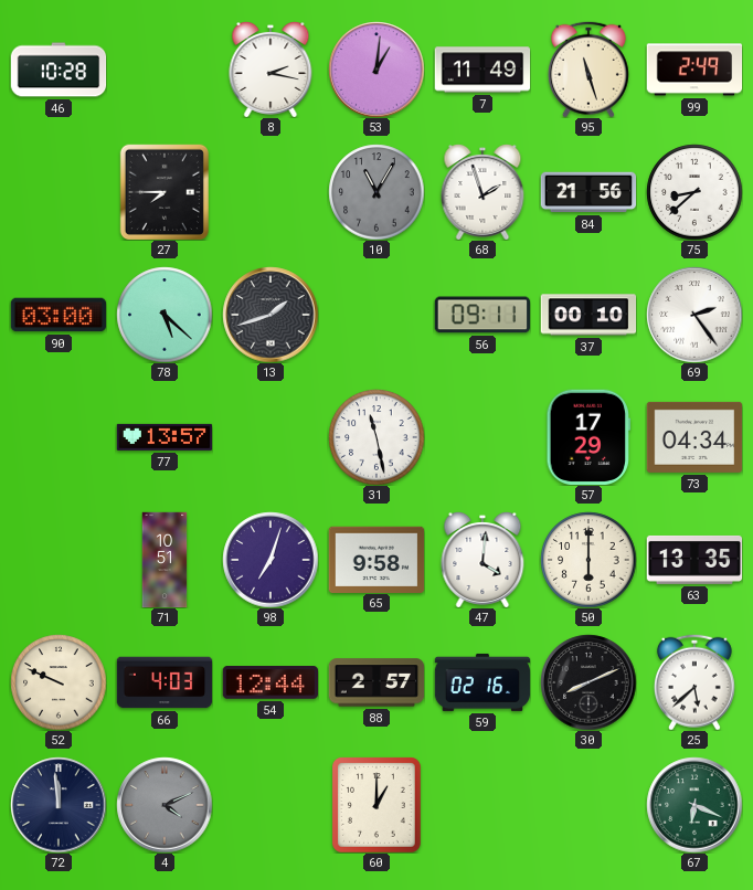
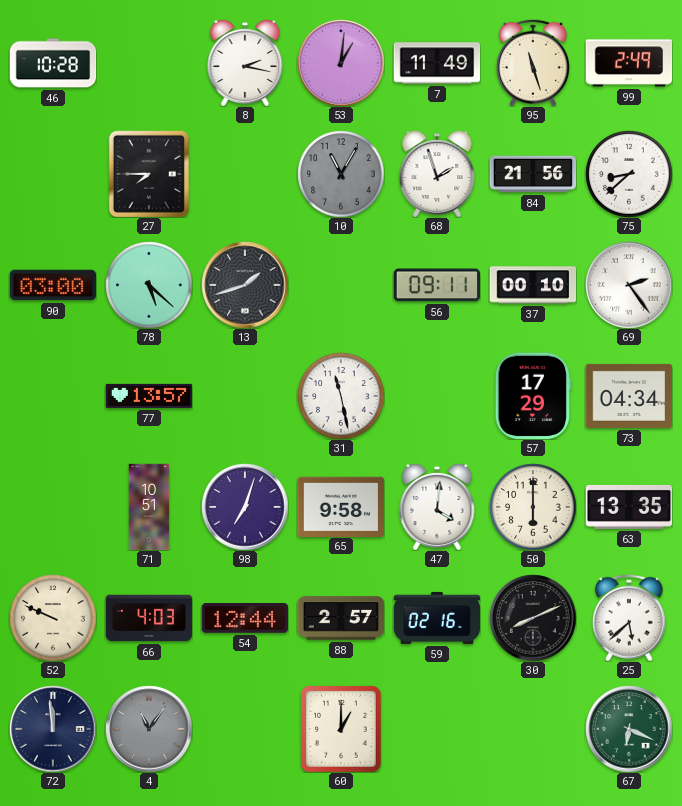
4: 4:11 -> 11:06
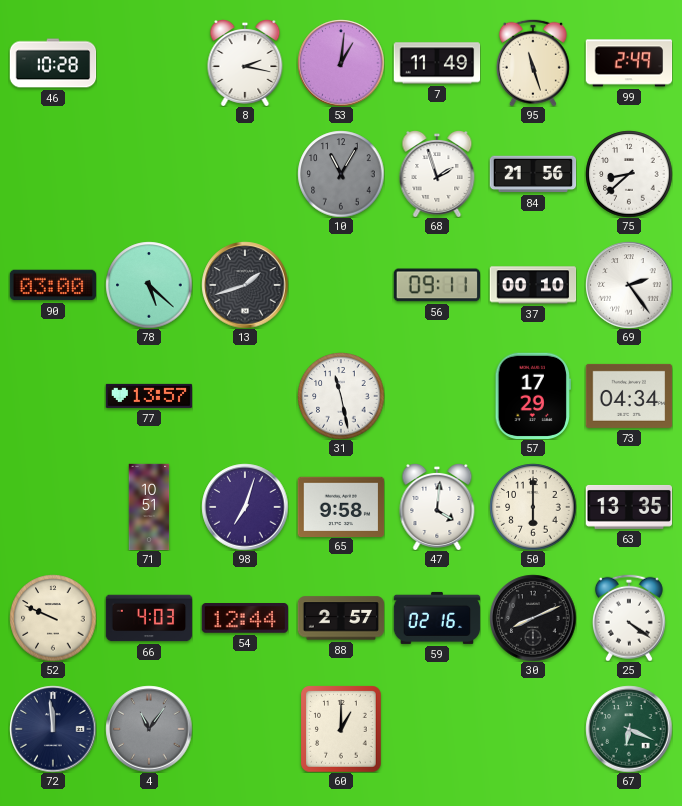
27: 7:45 -> none
25: 5:38 -> 4:21
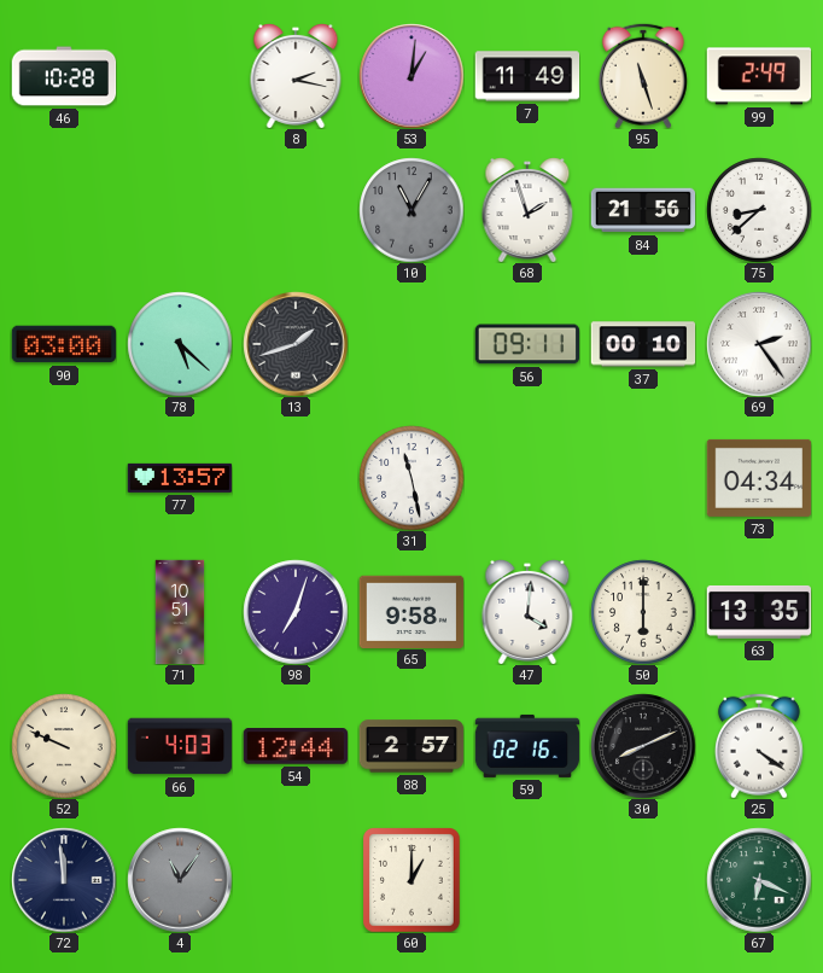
57: 17:29 -> none
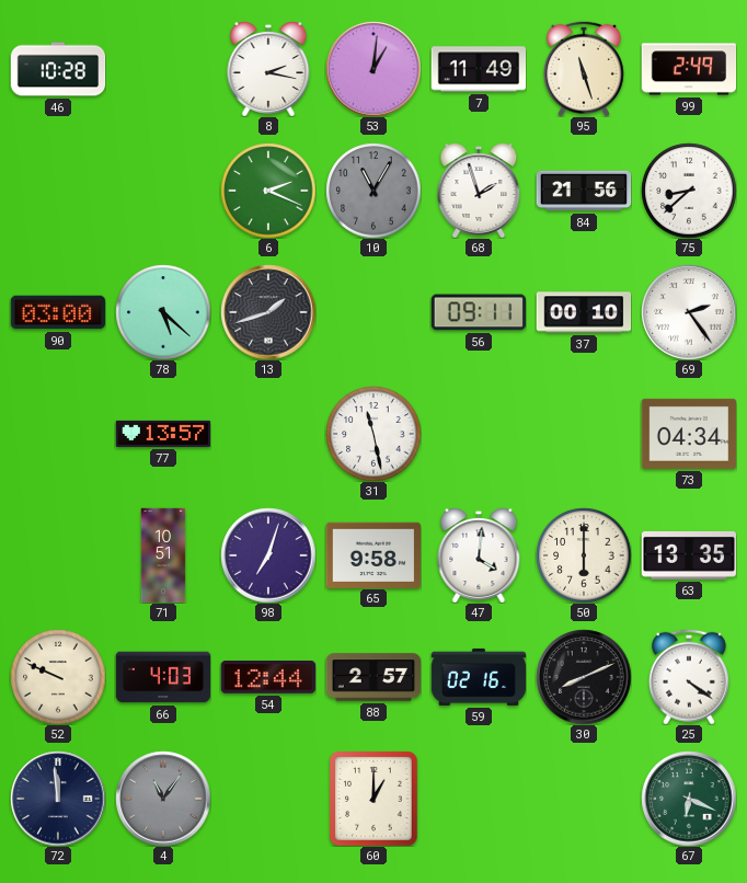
6: none -> 2:19
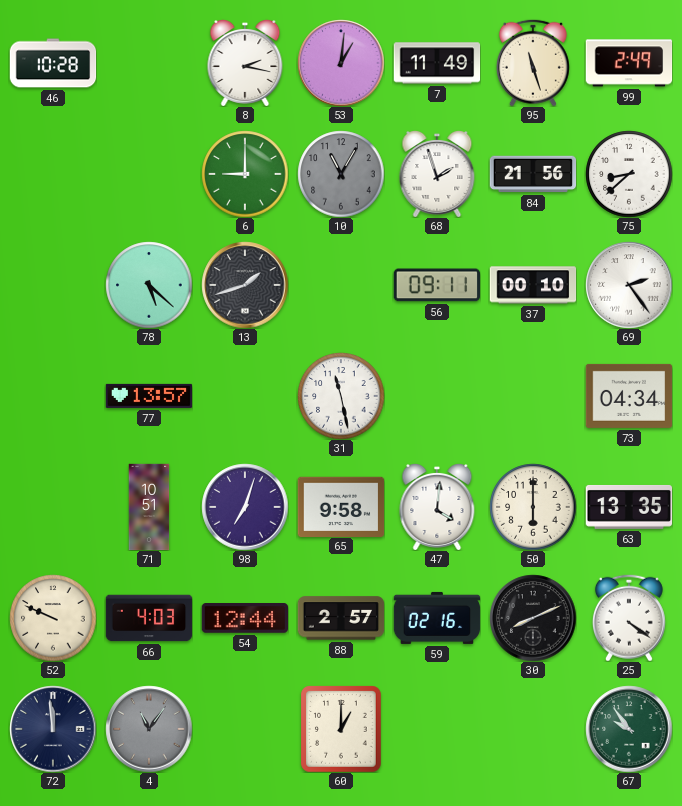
6: 2:19 -> 9:00
90: 03:00 -> none
67: 6:19 -> 9:54
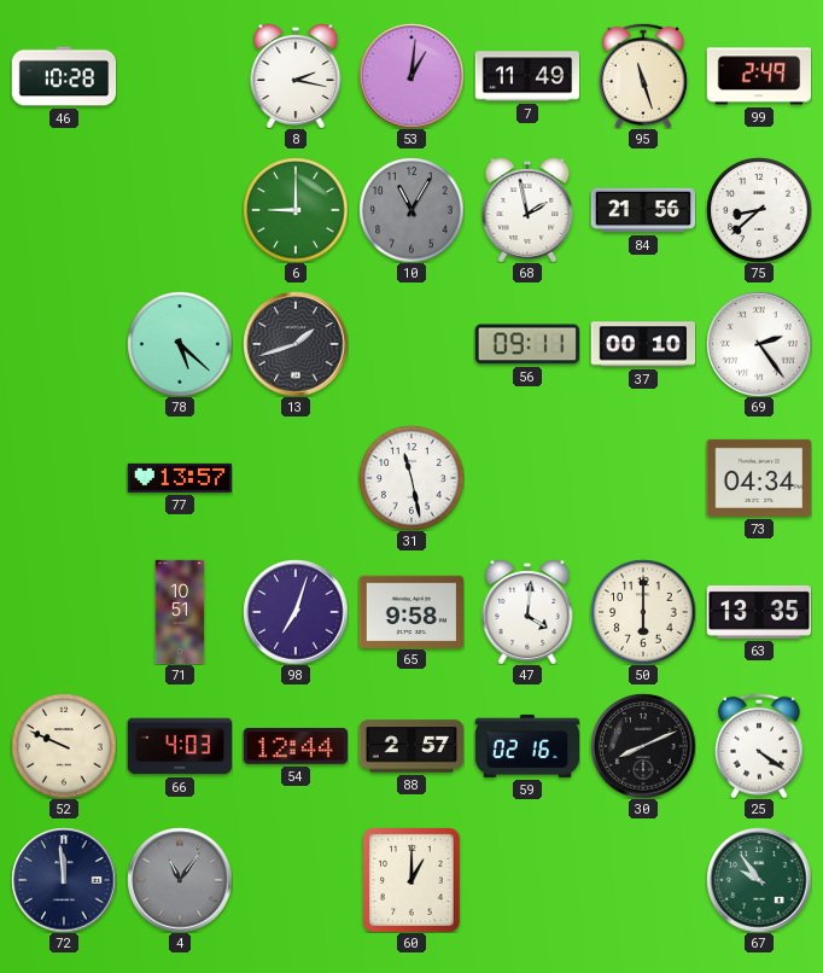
68: 1:57 -> 1:58
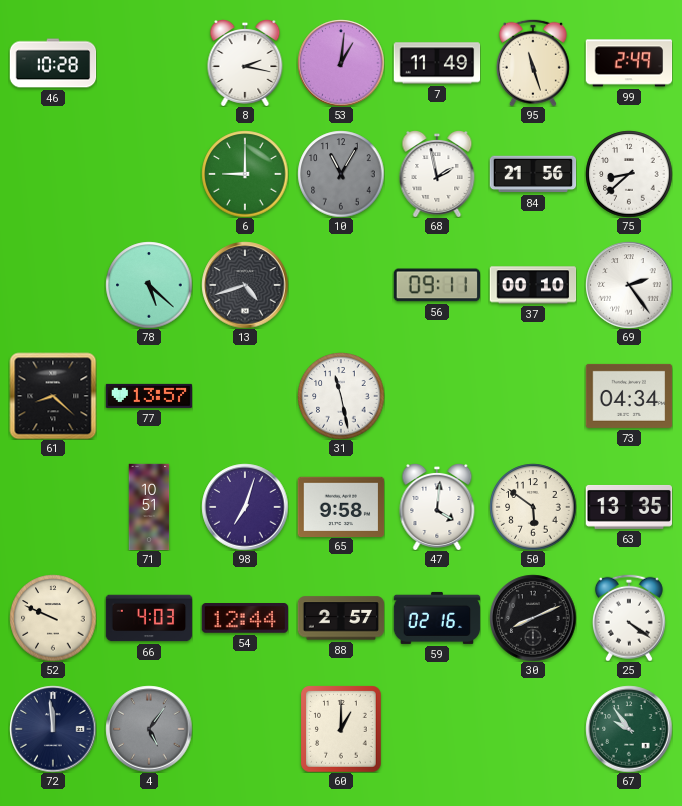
13: 1:42 -> 4:42
61: none -> 8:22
50: 6:00 -> 5:51
4: 11:06 -> 5:06
